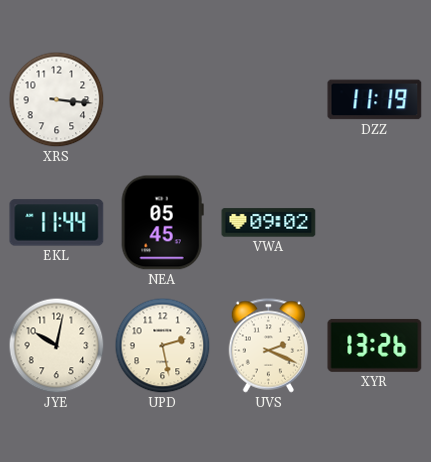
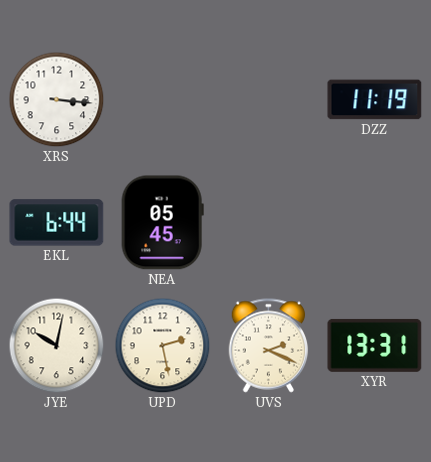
EKL: 11:44 -> 6:44
VWA: 09:02 -> none
XYR: 13:26 -> 13:31
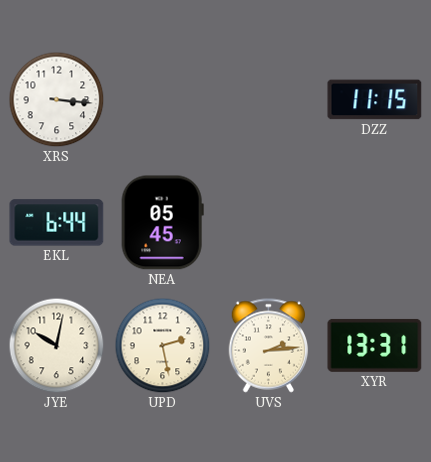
DZZ: 11:19 -> 11:15
UVS: 2:19 -> 2:14
